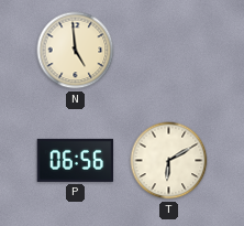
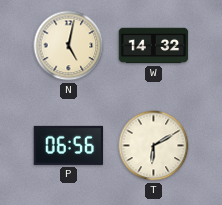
N: 4:59 -> 5:02
W: none -> 14:32
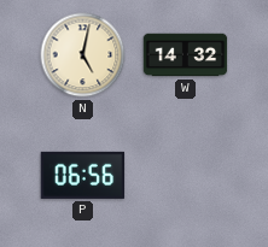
T: 6:10 -> none
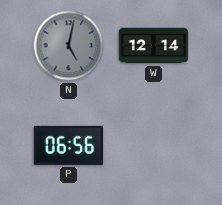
N dial: cream -> grey
W: 14:32 -> 12:14
